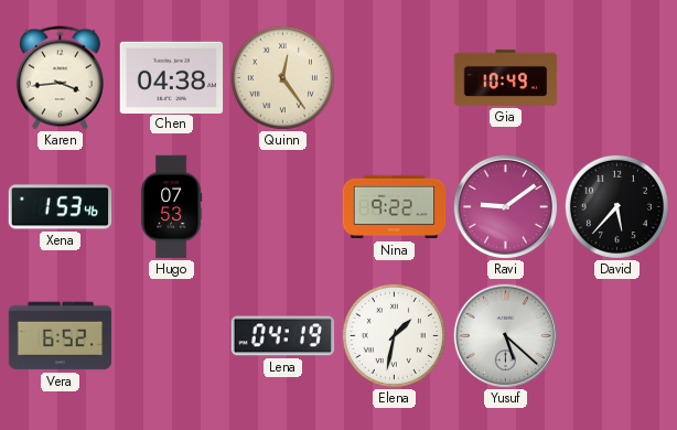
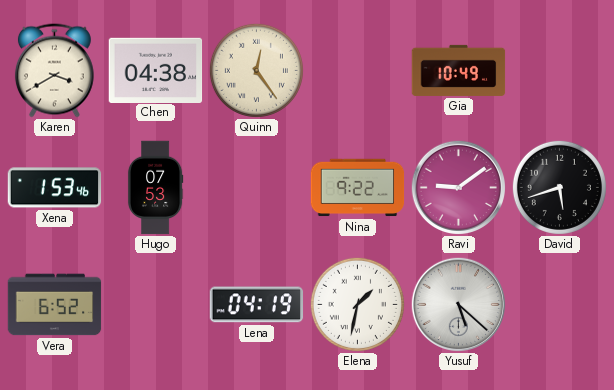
Karen: 3:44 -> 3:40
David: 5:37 -> 5:42
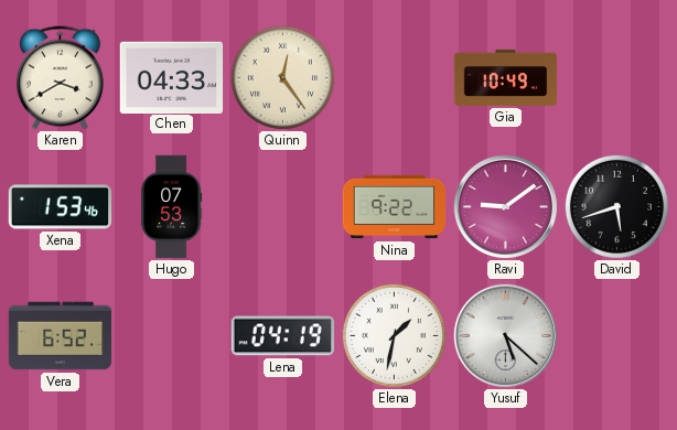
Chen: 04:38 -> 04:33
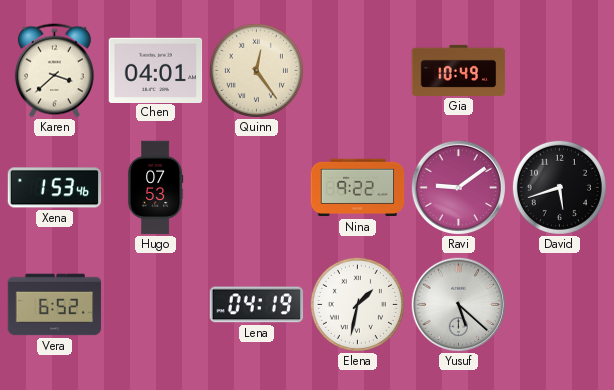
Karen: 3:40 -> 3:38
Chen: 04:33 -> 04:01
